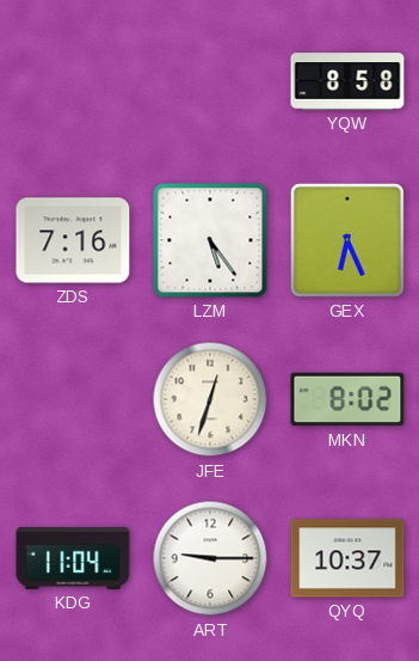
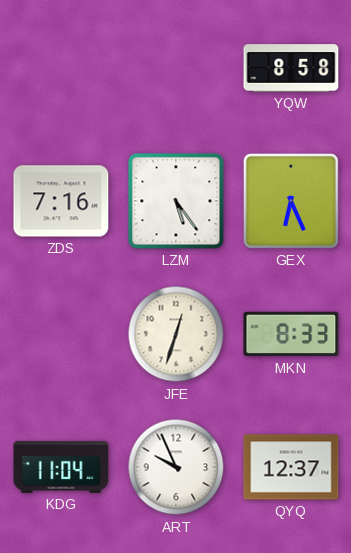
MKN: 8:02 -> 8:33
ART: 9:15 -> 9:56
QYQ: 10:37 -> 12:37
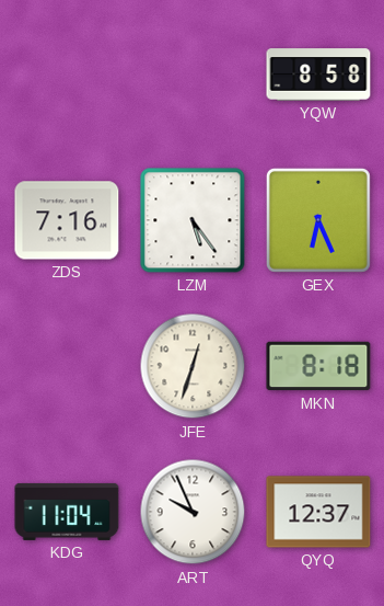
MKN: 8:33 -> 8:18
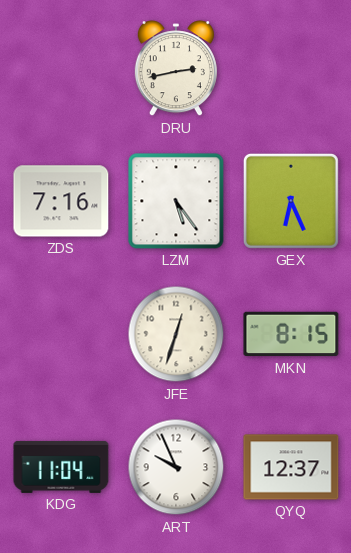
DRU: none -> 2:43
YQW: 8:58 -> none
MKN: 8:18 -> 8:15
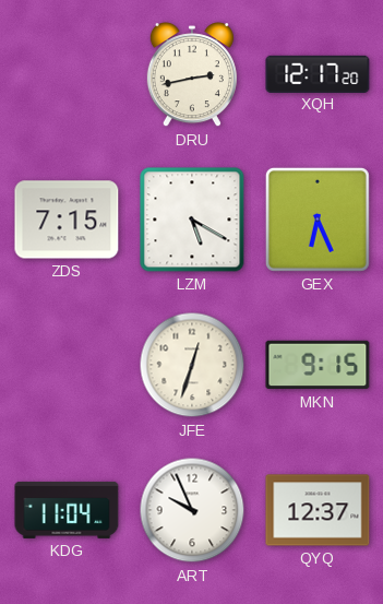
XQH: none -> 12:17
ZDS: 7:16 -> 7:15
LZM: 5:24 -> 5:20
MKN: 8:15 -> 9:15
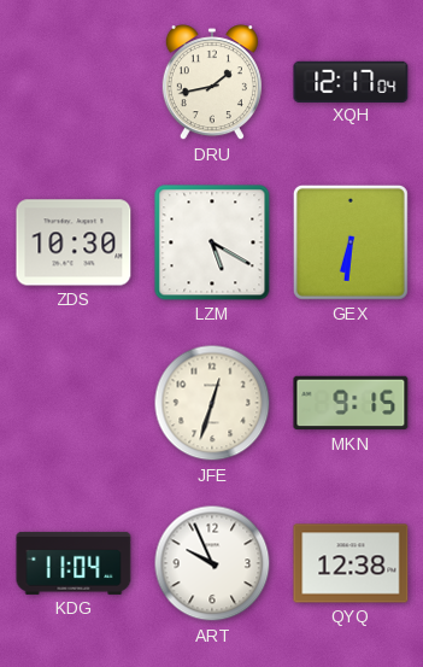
DRU: 2:43 -> 1:43
XQH: 12:17:20 -> 12:17:04
ZDS: 7:15 -> 10:30
GEX: 6:26 -> 6:31
QYQ: 12:37 -> 12:38
